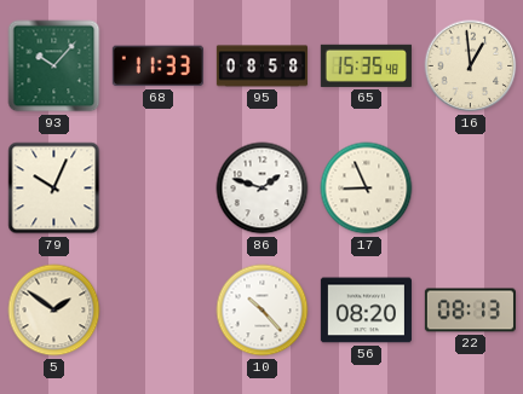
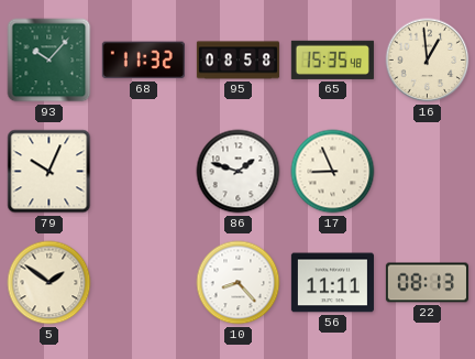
68: 11:33 -> 11:32
10: 10:23 -> 8:23
56: 08:20 -> 11:11
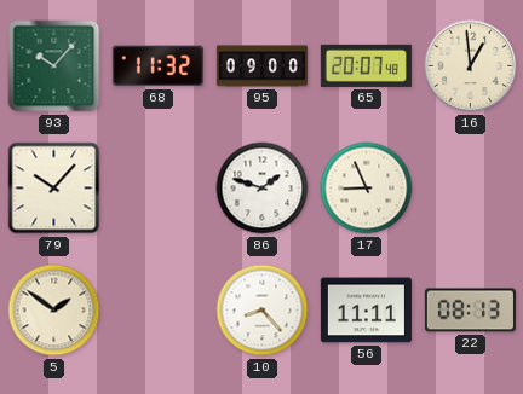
95: 08:58 -> 09:00
65: 15:35 -> 20:07
79: 10:04 -> 10:07
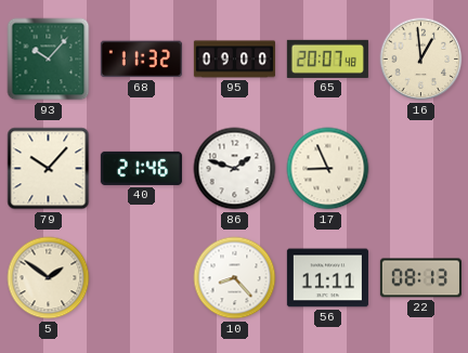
40: none -> 21:46
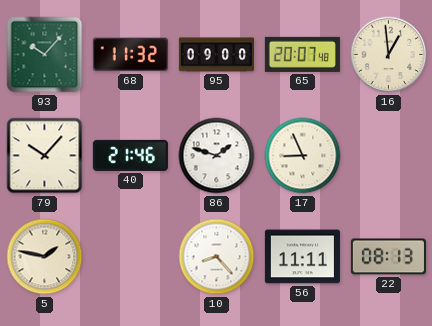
5: 1:51 -> 1:47
